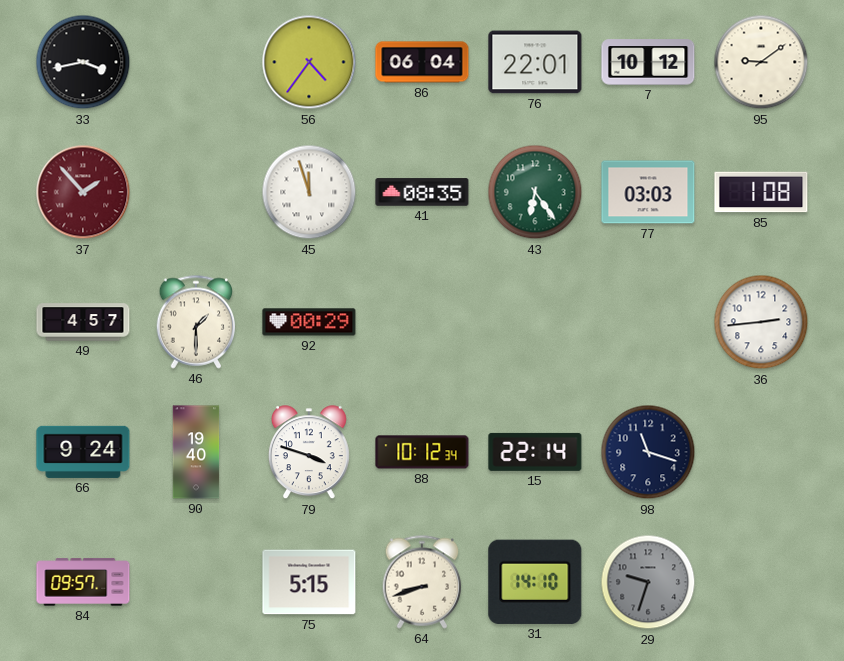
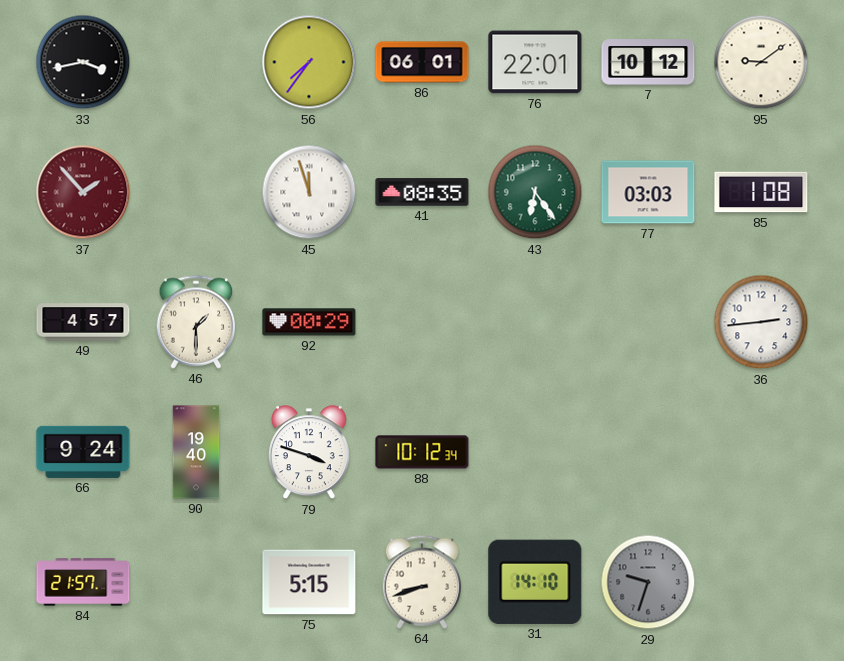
56: 4:36 -> 7:36
86: 06:04 -> 06:01
15: 22:14 -> none
98: 11:18 -> none
84: 09:57 -> 21:57
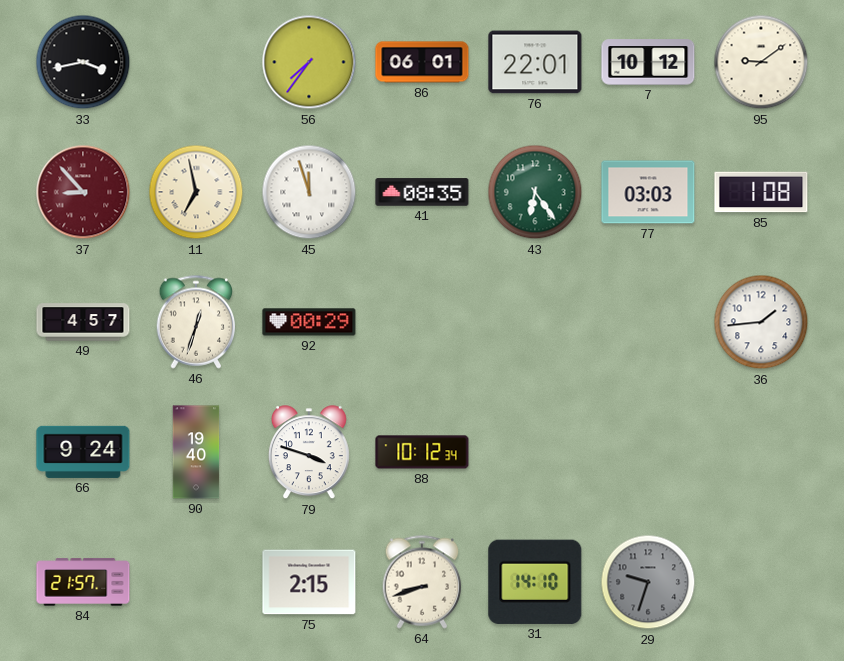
37: 1:53 -> 8:53
11: none -> 6:58
46: 1:30 -> 12:33
36: 2:44 -> 1:44
75: 5:15 -> 2:15
